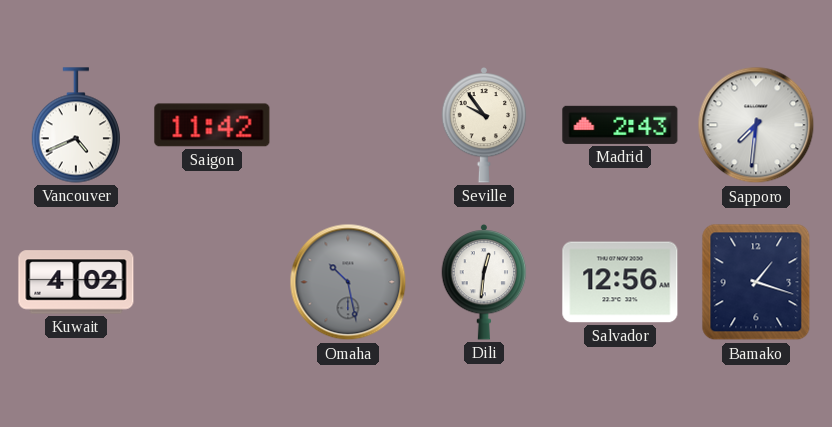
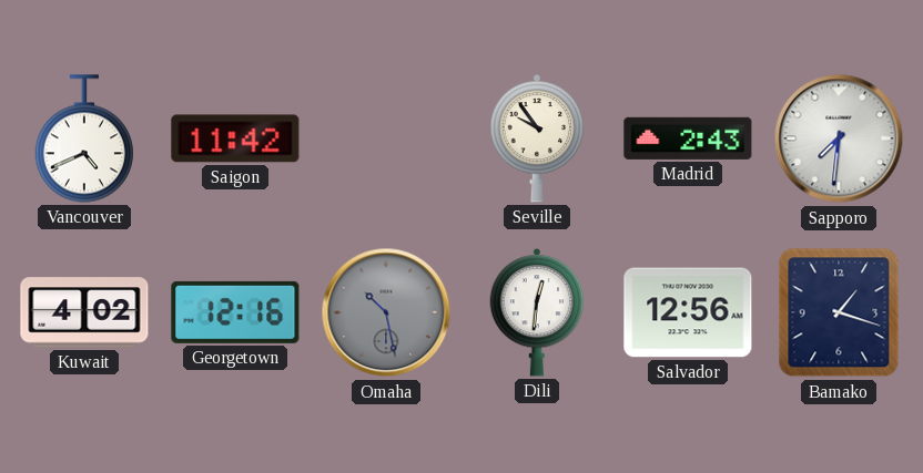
Georgetown: none -> 12:16
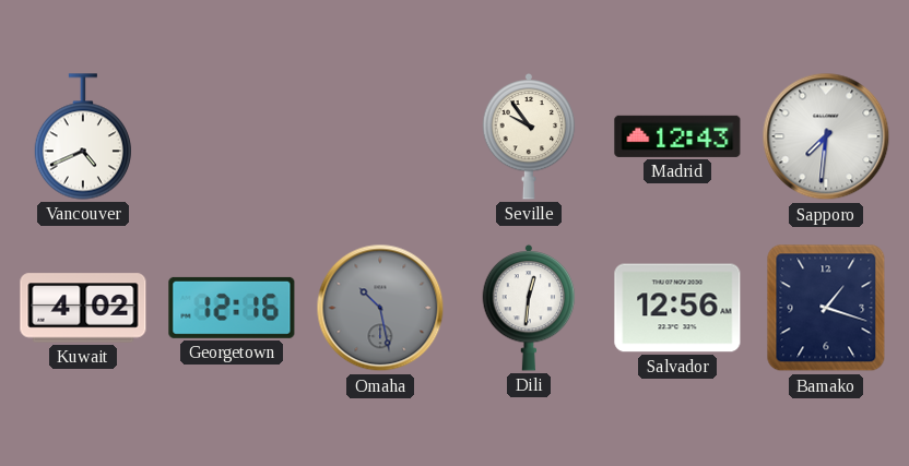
Saigon: 11:42 -> none
Madrid: 2:43 -> 12:43
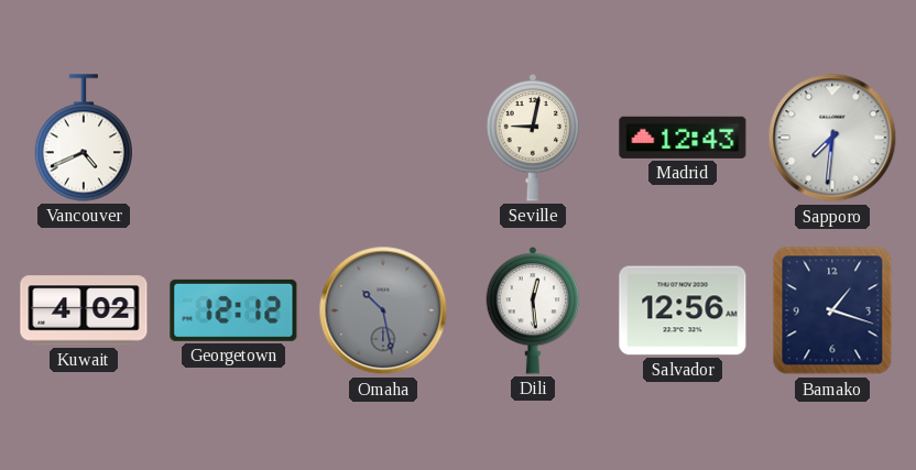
Seville: 9:54 -> 9:02
Georgetown: 12:16 -> 12:12
Dili: 12:31 -> 12:29
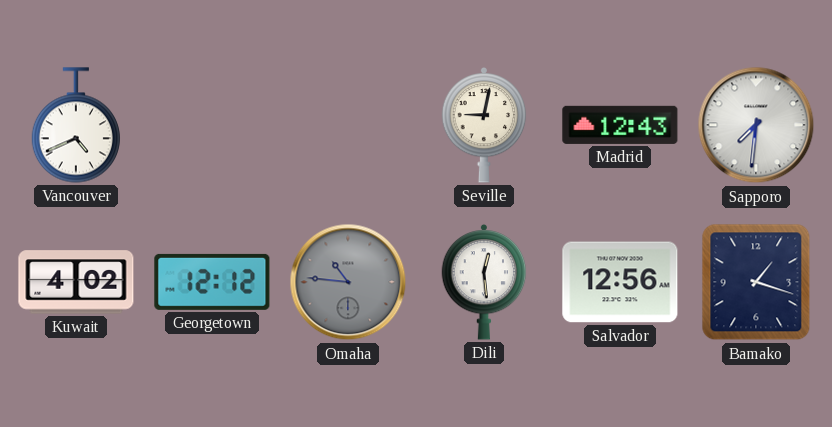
Omaha: 10:28 -> 10:46
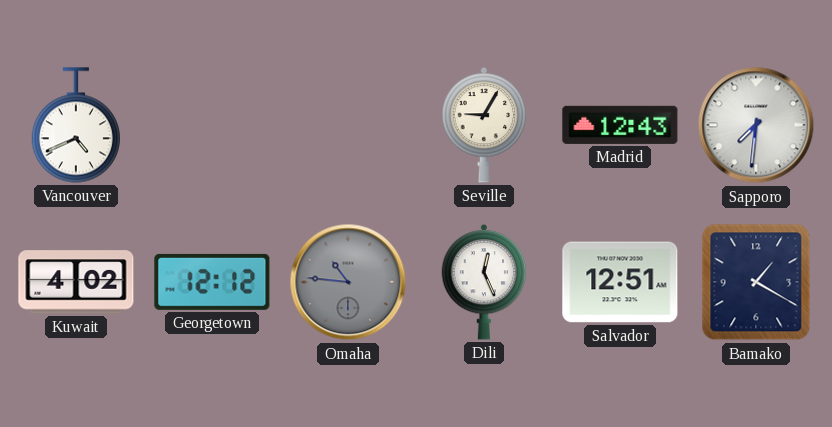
Seville: 9:02 -> 9:05
Dili: 12:29 -> 12:26
Salvador: 12:56 -> 12:51
Bamako: 1:18 -> 1:20
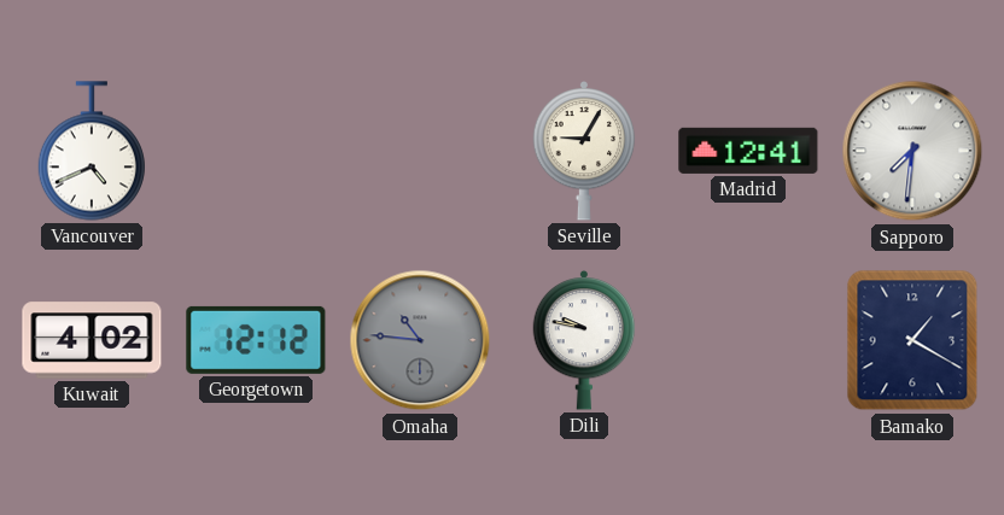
Madrid: 12:43 -> 12:41
Dili: 12:26 -> 9:47
Salvador: 12:51 -> none
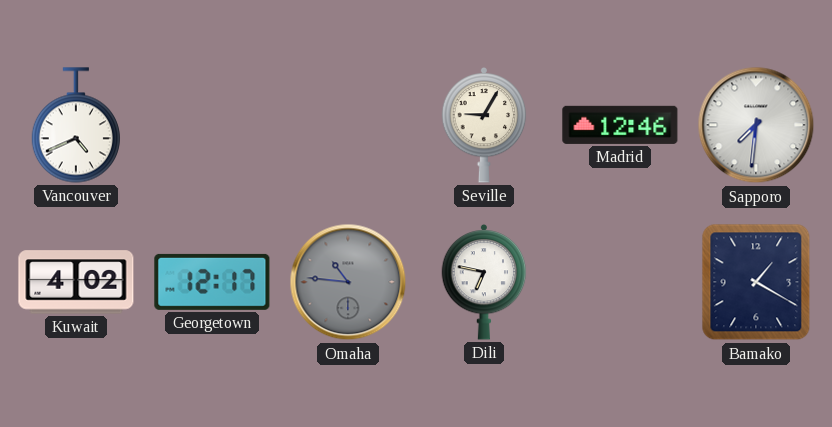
Madrid: 12:41 -> 12:46
Georgetown: 12:12 -> 12:17
Dili: 9:47 -> 6:47
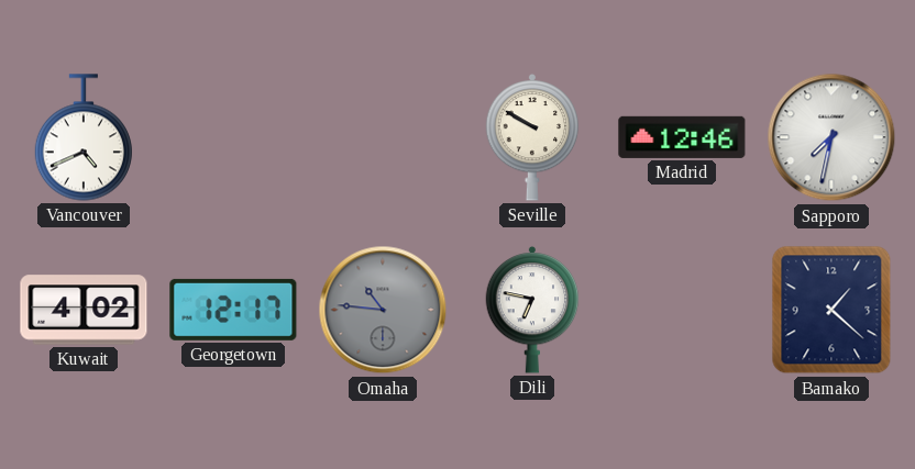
Seville: 9:05 -> 9:50
Sapporo: 7:31 -> 7:32
Bamako: 1:20 -> 1:22
